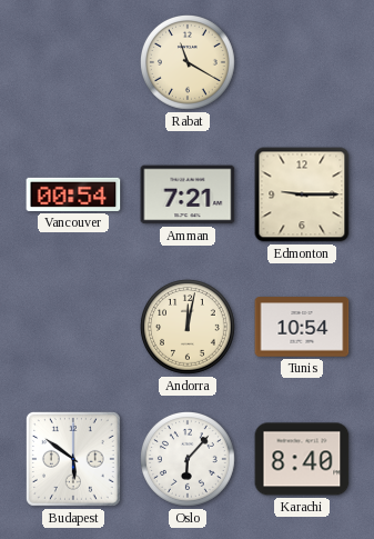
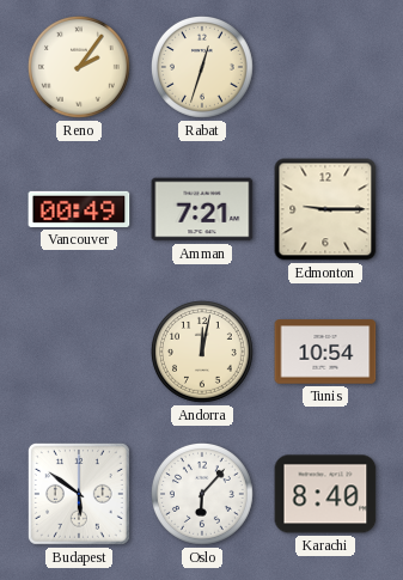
Reno: none -> 2:06
Rabat: 11:20 -> 12:33
Vancouver: 00:54 -> 00:49
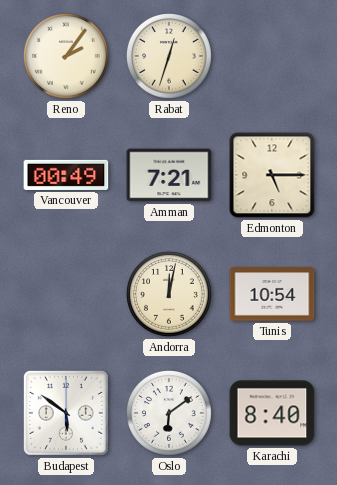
Edmonton: 9:15 -> 5:15
Oslo: 6:07 -> 6:09
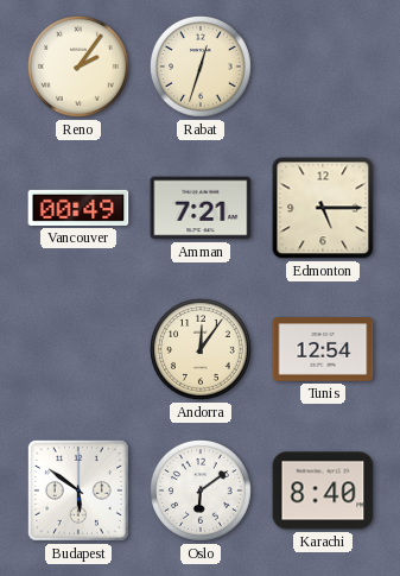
Andorra: 12:02 -> 12:06
Tunis: 10:54 -> 12:54
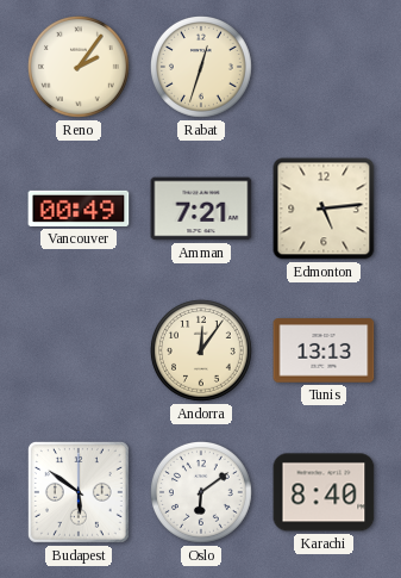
Edmonton: 5:15 -> 5:14
Tunis: 12:54 -> 13:13
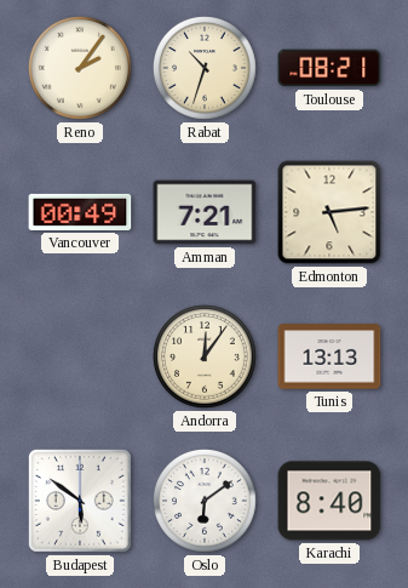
Rabat: 12:33 -> 10:33
Toulouse: none -> 08:21
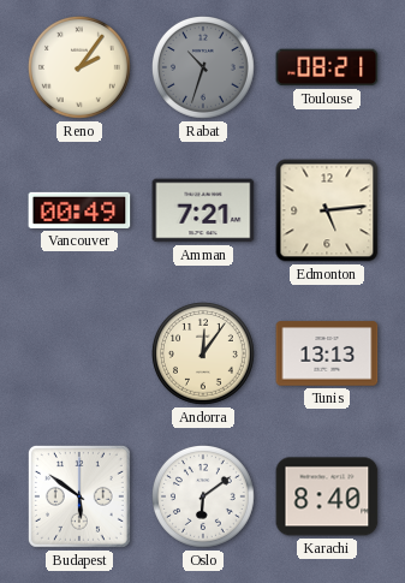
Rabat dial: cream -> grey
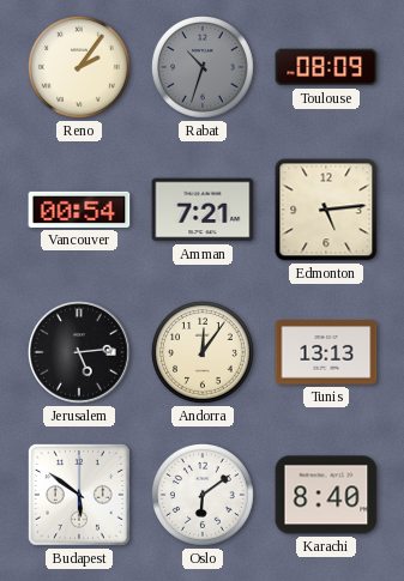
Toulouse: 08:21 -> 08:09
Vancouver: 00:49 -> 00:54
Jerusalem: none -> 5:14
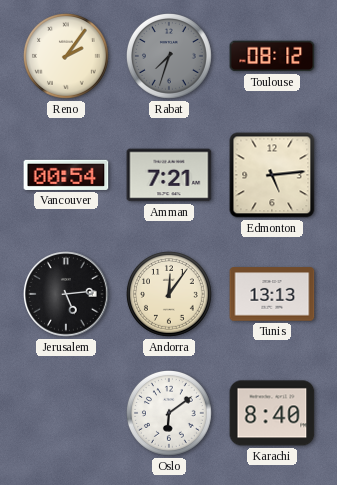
Rabat: 10:33 -> 7:33
Toulouse: 08:09 -> 08:12
Budapest: 5:51 -> none
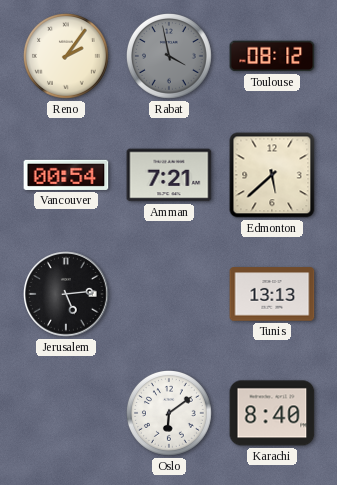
Rabat: 7:33 -> 3:58
Edmonton: 5:14 -> 5:38
Andorra: 12:06 -> none
